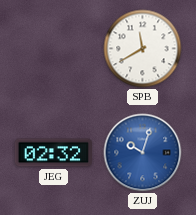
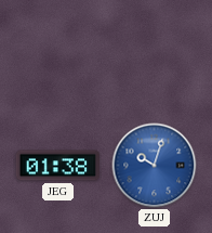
SPB: 11:40 -> none
JEG: 02:32 -> 01:38
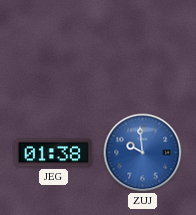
ZUJ: 10:03 -> 9:59
